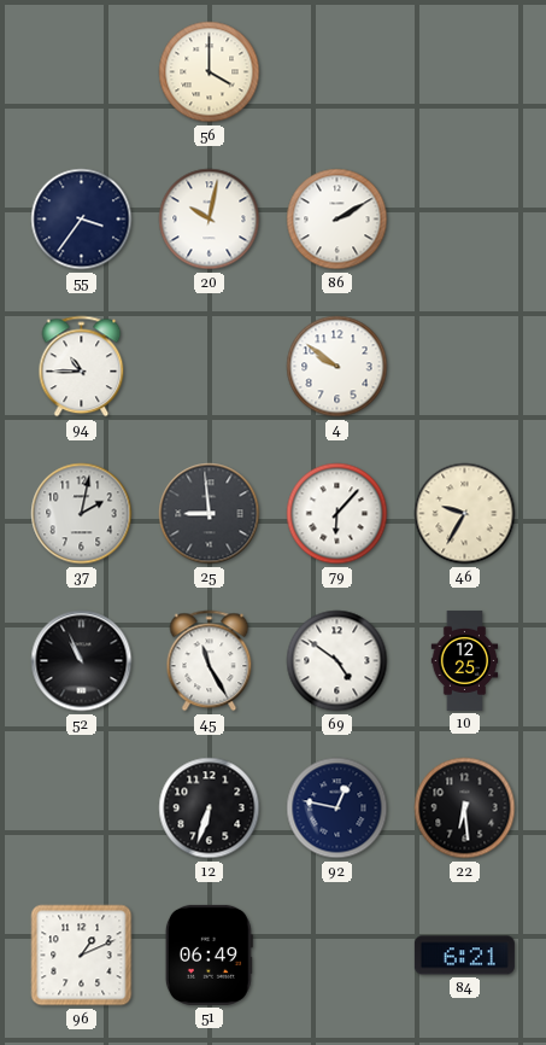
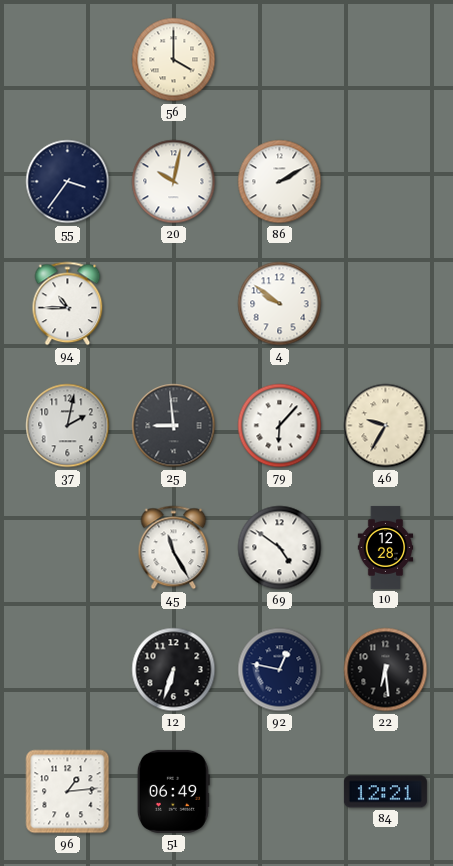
52: 10:56 -> none
10: 12:25 -> 12:28
96: 1:11 -> 1:14
84: 6:21 -> 12:21
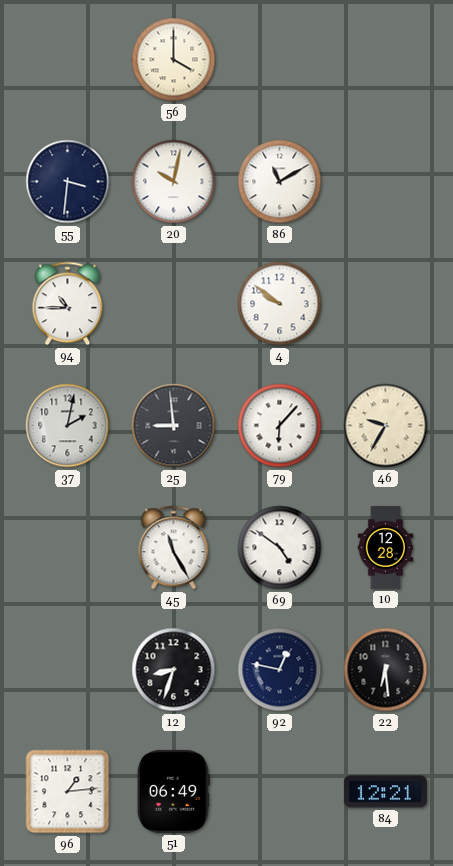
55: 3:36 -> 3:31
86: 2:10 -> 11:10
12: 6:33 -> 8:33
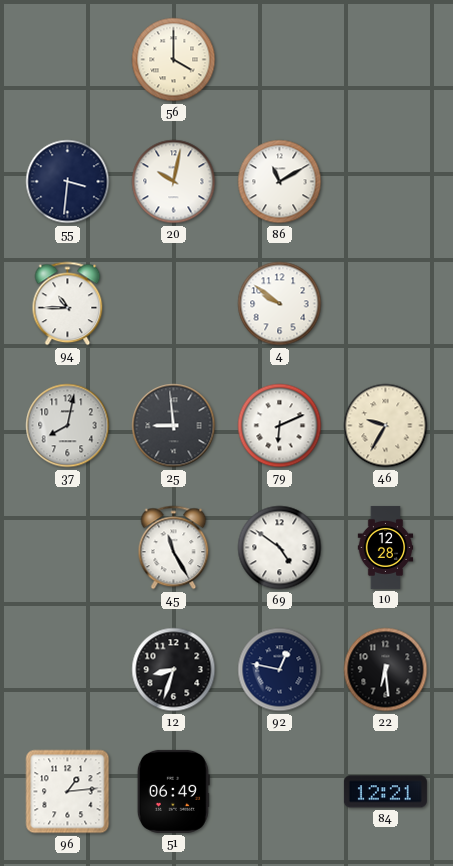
37: 2:02 -> 8:02
79: 6:07 -> 6:11
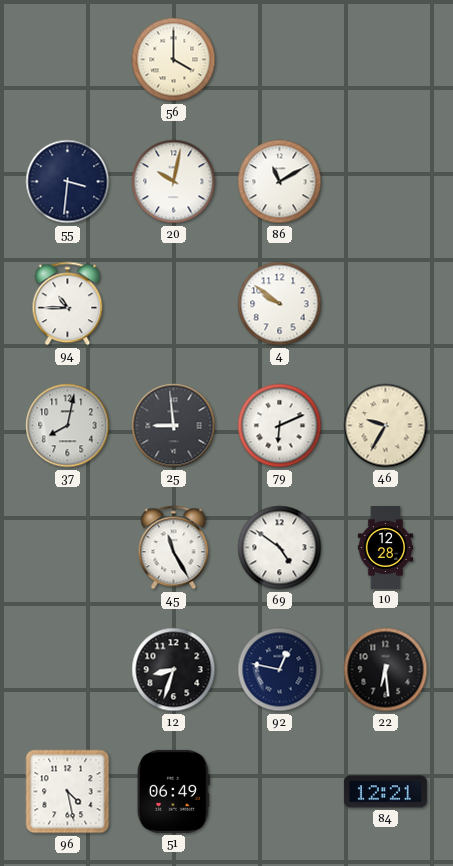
96: 1:14 -> 4:28
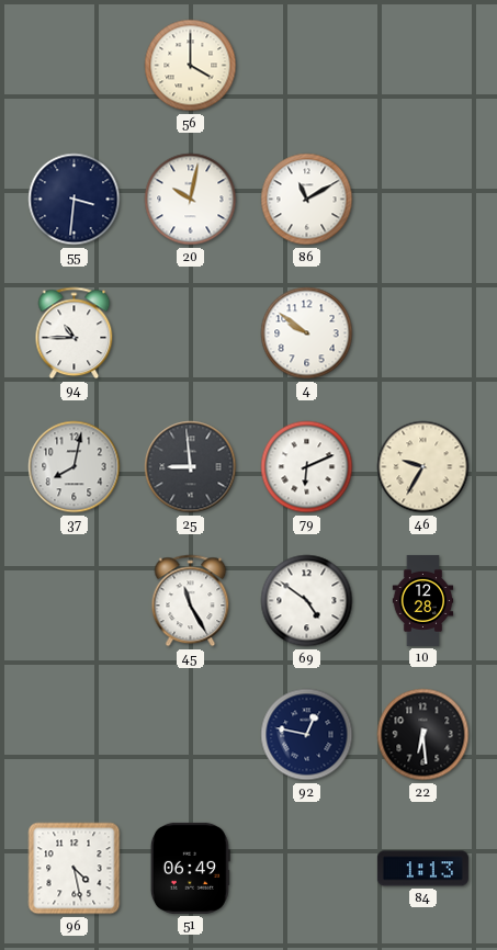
12: 8:33 -> none
84: 12:21 -> 1:13
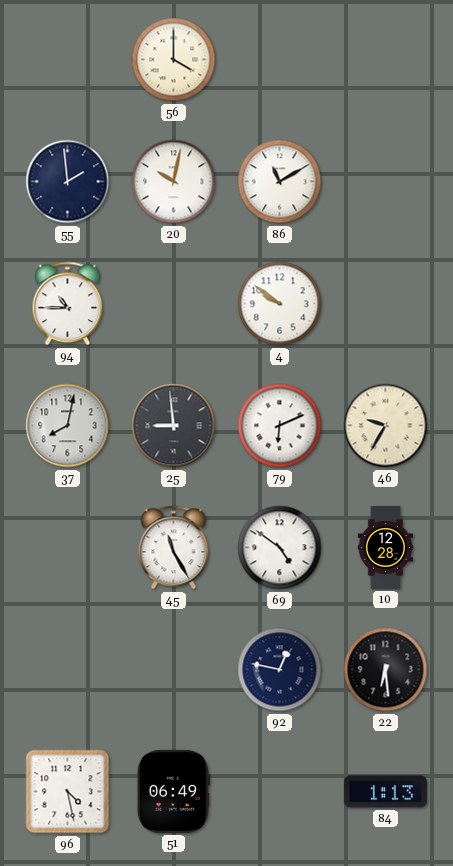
55: 3:31 -> 1:59
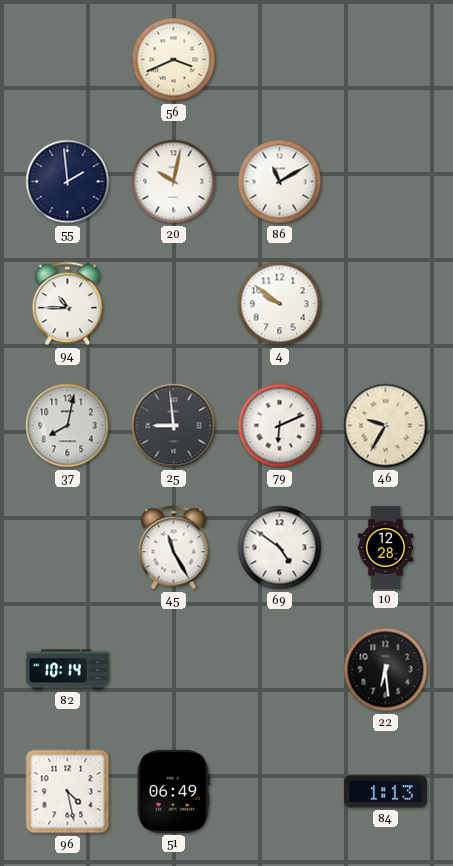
56: 4:00 -> 3:41
82: none -> 10:14
92: 12:47 -> none
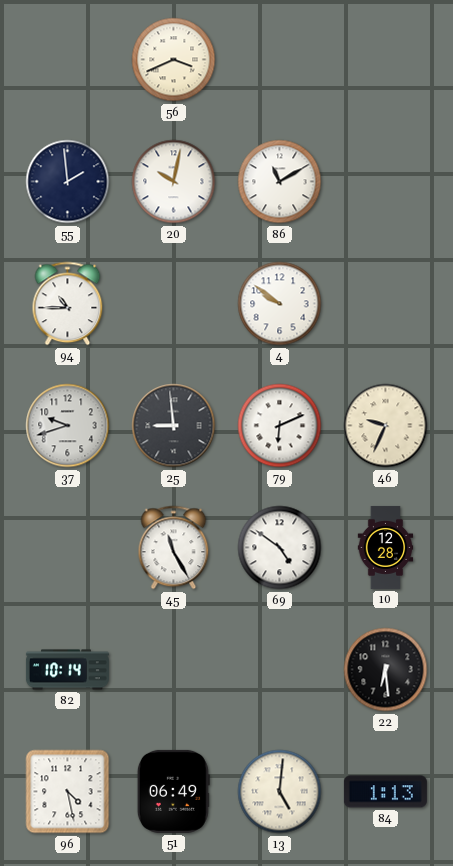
37: 8:02 -> 9:42
46: 9:35 -> 9:34
13: none -> 5:01
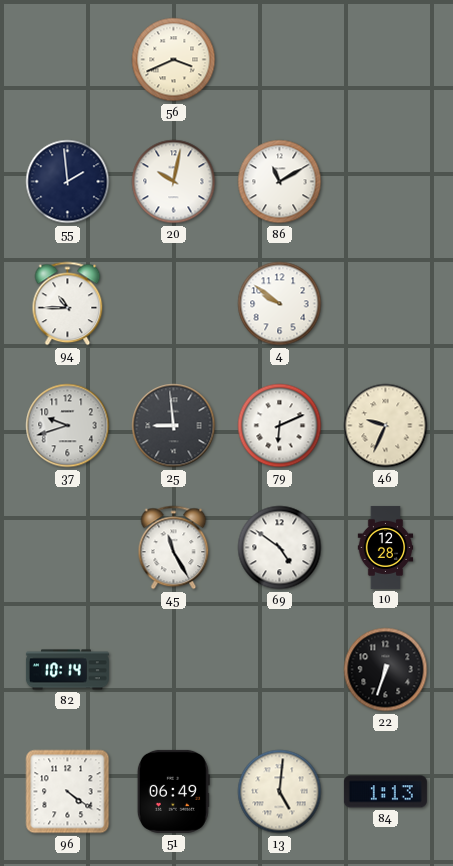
22: 6:29 -> 6:33
96: 4:28 -> 4:21
